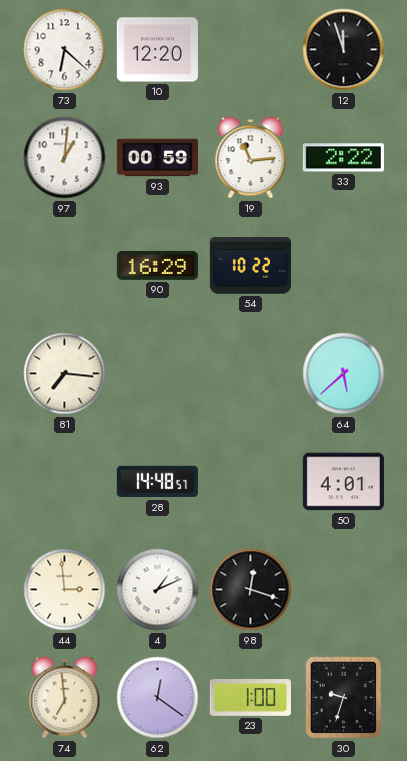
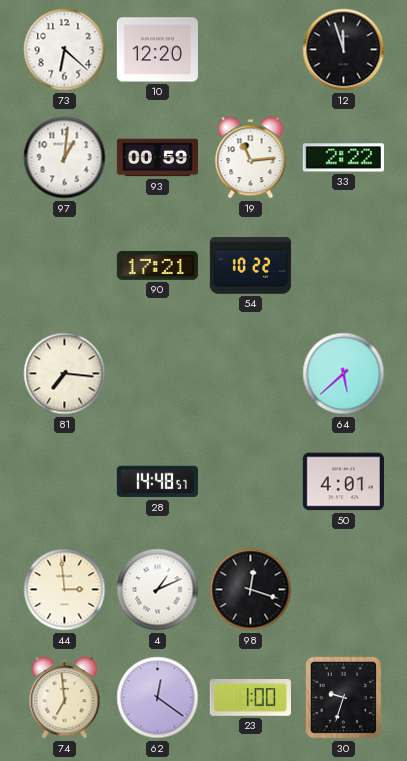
90: 16:29 -> 17:21
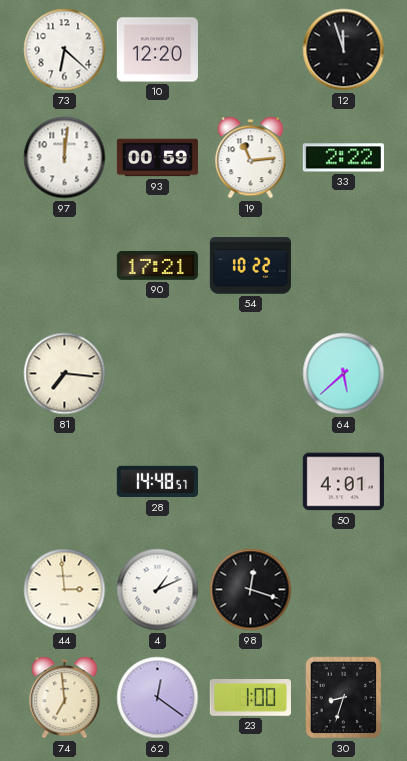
97: 1:01 -> 12:01
30: 9:33 -> 8:33
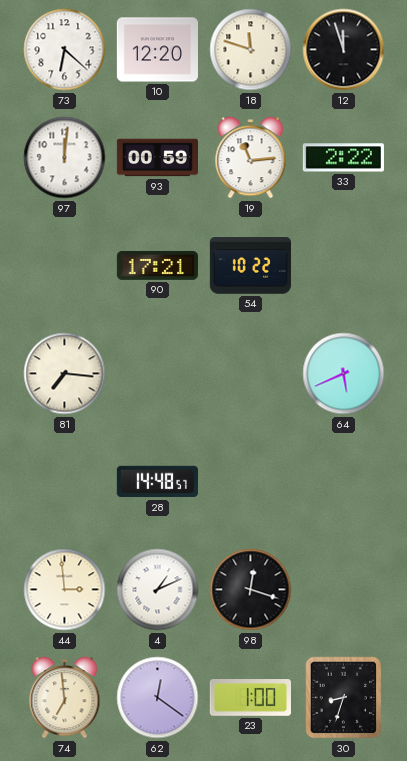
18: none -> 11:48
64: 5:38 -> 5:41
50: 4:01 -> none
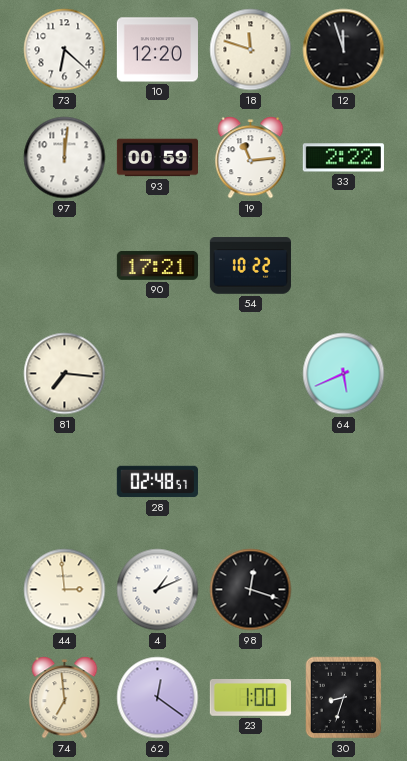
28: 14:48 -> 02:48
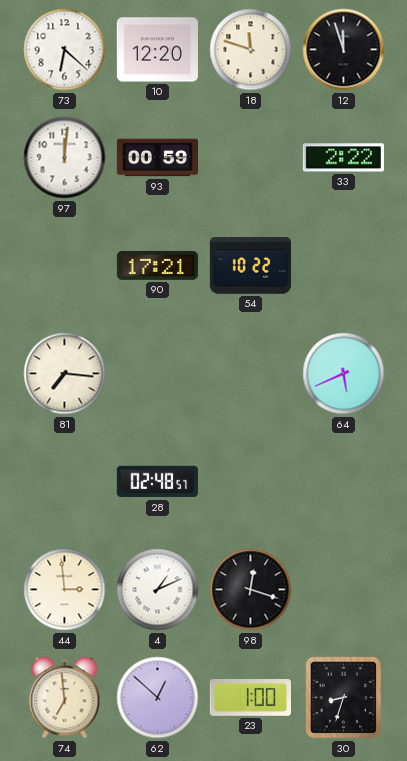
19: 11:14 -> none
62: 12:21 -> 12:52
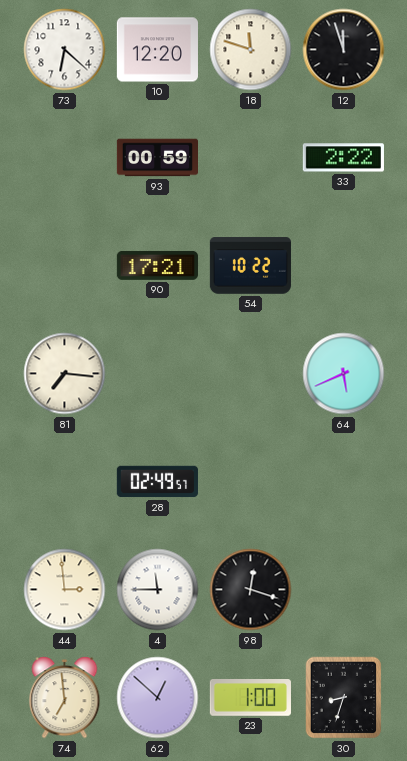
97: 12:01 -> none
28: 02:48 -> 02:49
4: 1:11 -> 11:45
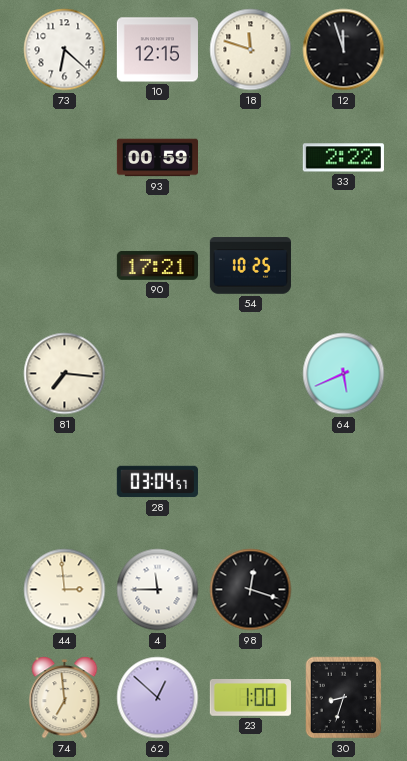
10: 12:20 -> 12:15
54: 10:22 -> 10:25
28: 02:49 -> 03:04
